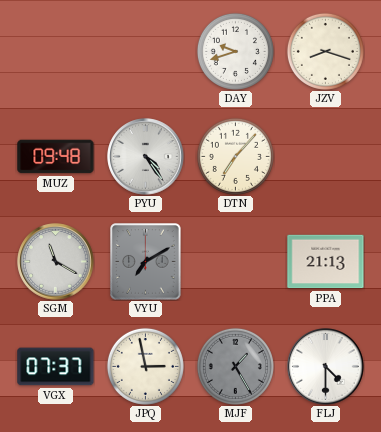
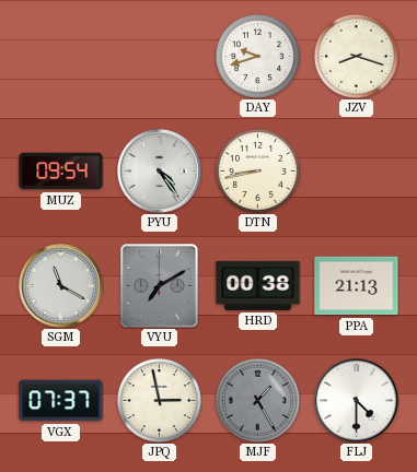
MUZ: 09:48 -> 09:54
DTN: 7:07 -> 8:43
HRD: none -> 00:38
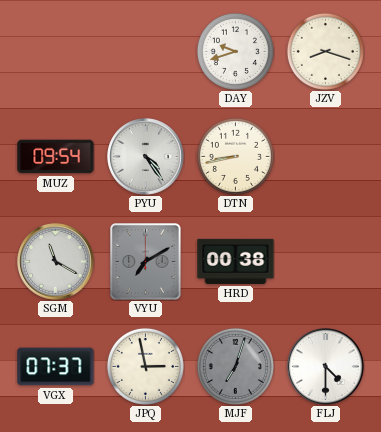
PPA: 21:13 -> none
MJF: 1:25 -> 7:03
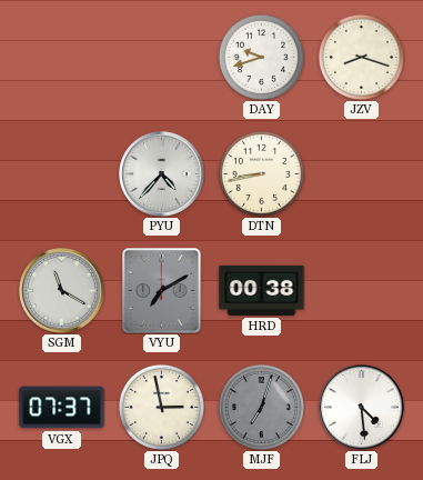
MUZ: 09:54 -> none
PYU: 4:24 -> 4:37
FLJ: 4:30 -> 4:29
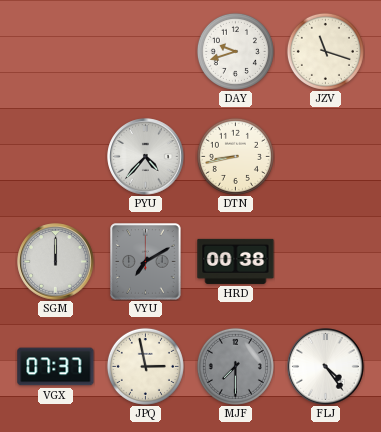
JZV: 8:18 -> 11:18
SGM: 11:20 -> 12:00
MJF: 7:03 -> 7:30
FLJ: 4:29 -> 4:24
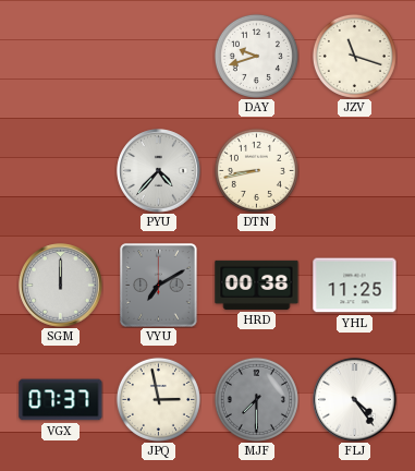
YHL: none -> 11:25
